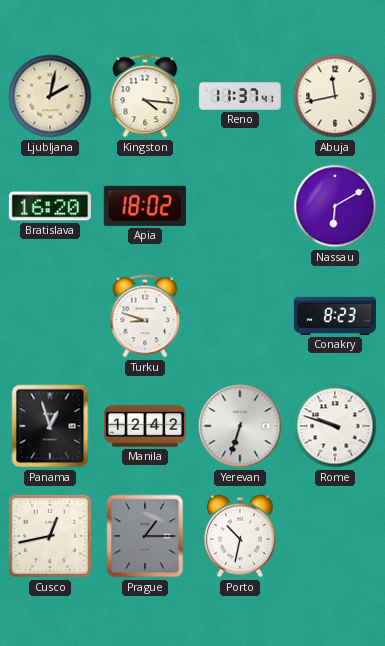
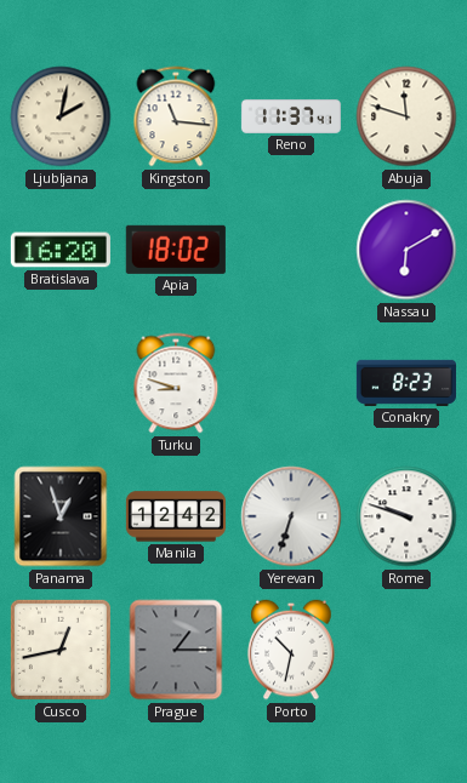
Kingston: 4:16 -> 11:16
Abuja: 11:43 -> 11:48
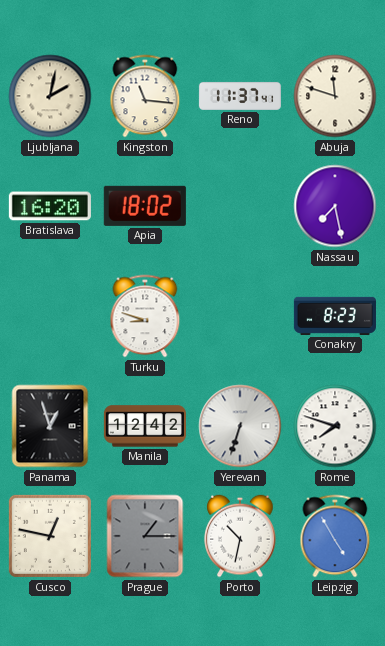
Nassau: 6:10 -> 7:28
Rome: 9:48 -> 7:48
Cusco: 12:43 -> 12:47
Leipzig: none -> 4:55
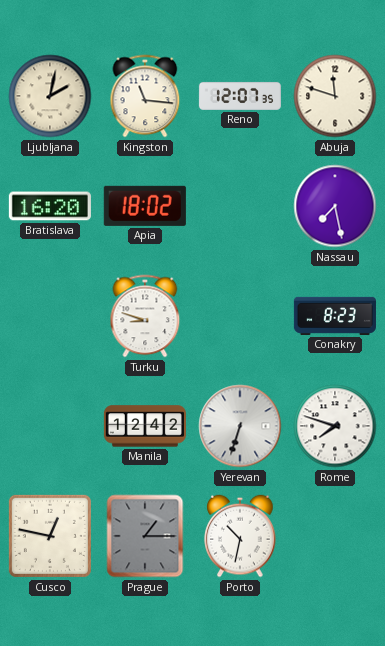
Reno: 11:37 -> 12:07
Panama: 12:57 -> none
Leipzig: 4:55 -> none
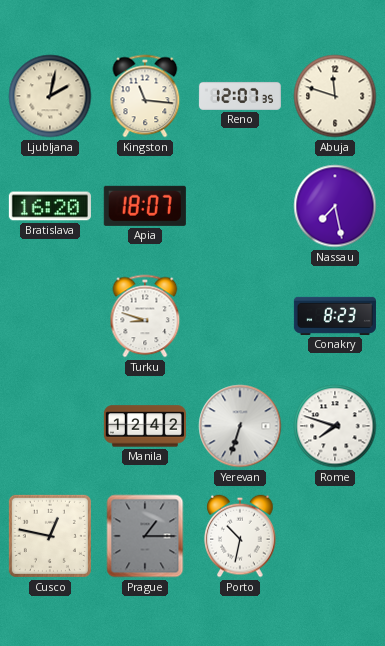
Apia: 18:02 -> 18:07
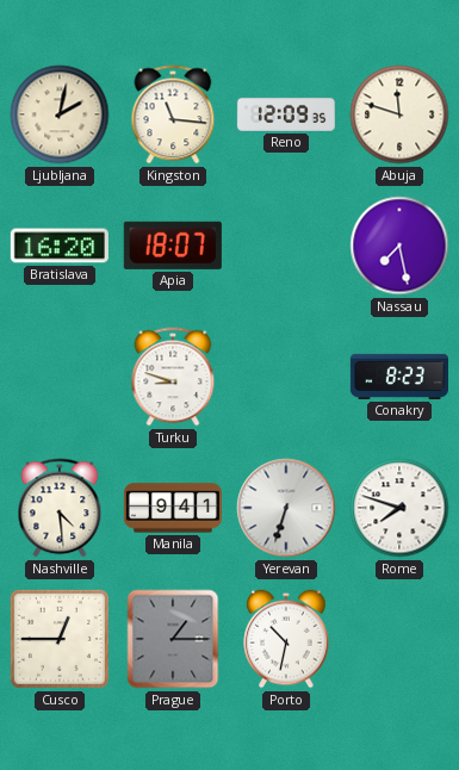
Reno: 12:07 -> 12:09
Nashville: none -> 4:29
Manila: 12:42 -> 9:41
Cusco: 12:47 -> 12:45
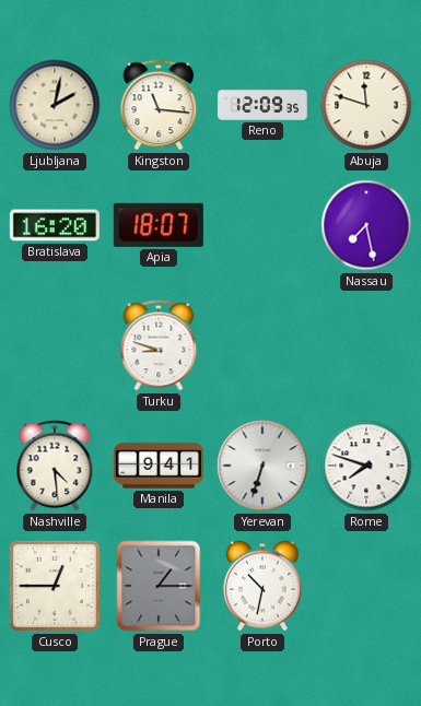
Conakry: 8:23 -> none
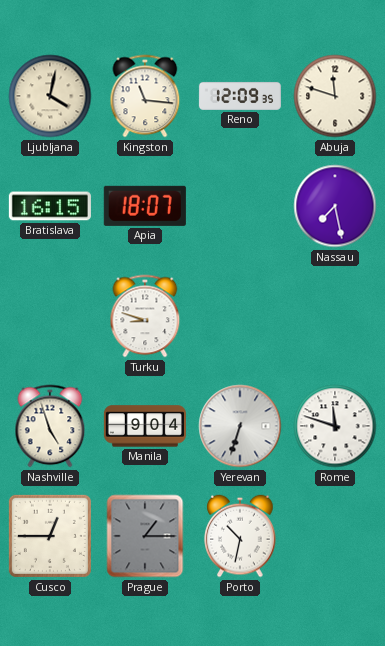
Ljubljana: 2:02 -> 4:02
Bratislava: 16:20 -> 16:15
Nashville: 4:29 -> 4:57
Manila: 9:41 -> 9:04
Rome: 7:48 -> 11:48
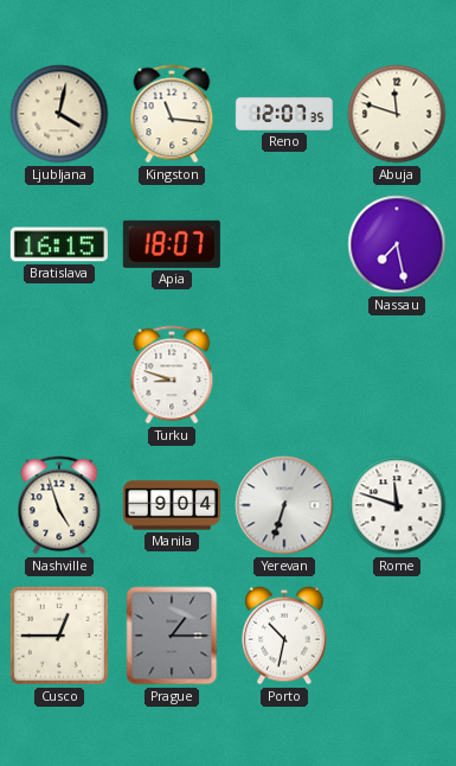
Reno: 12:09 -> 12:07
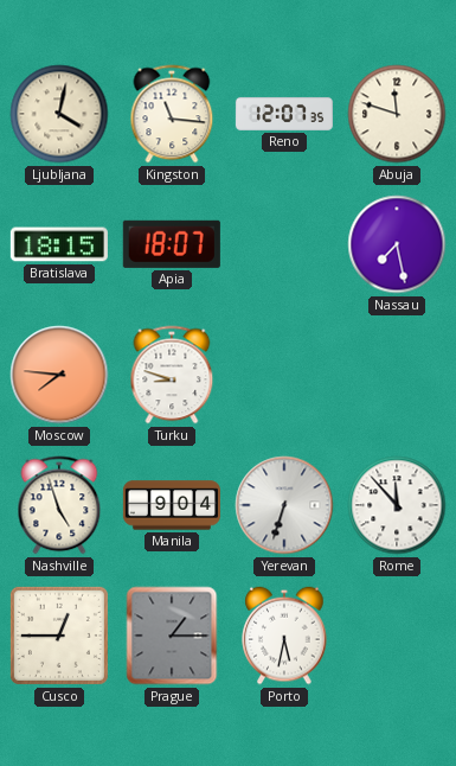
Bratislava: 16:15 -> 18:15
Moscow: none -> 7:46
Rome: 11:48 -> 11:53
Porto: 10:32 -> 5:32
